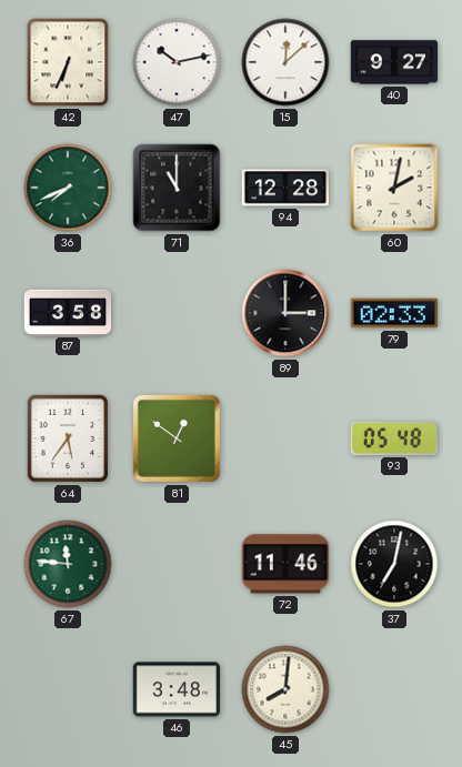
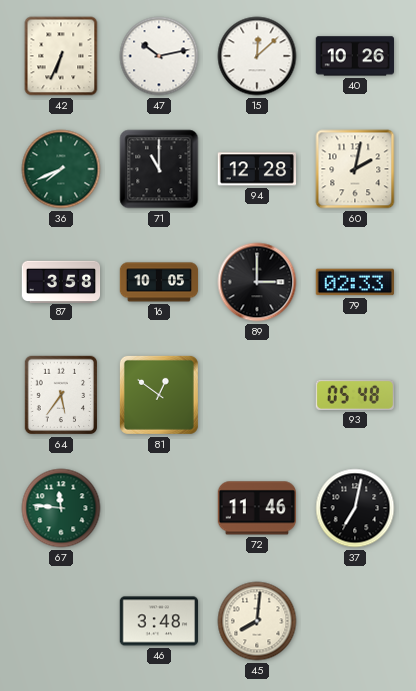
40: 9:27 -> 10:26
16: none -> 10:05
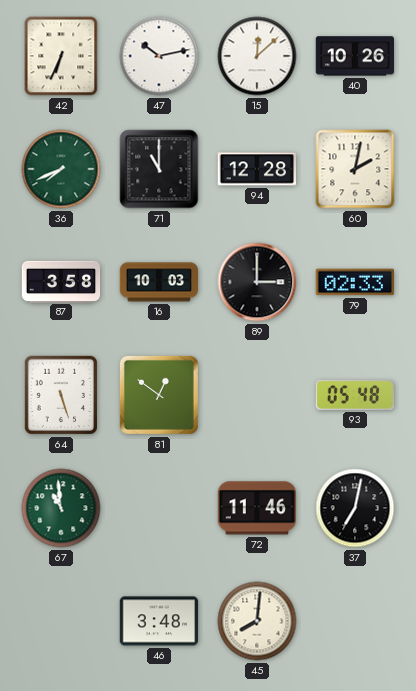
16: 10:05 -> 10:03
64: 5:36 -> 5:27
67: 11:46 -> 10:59
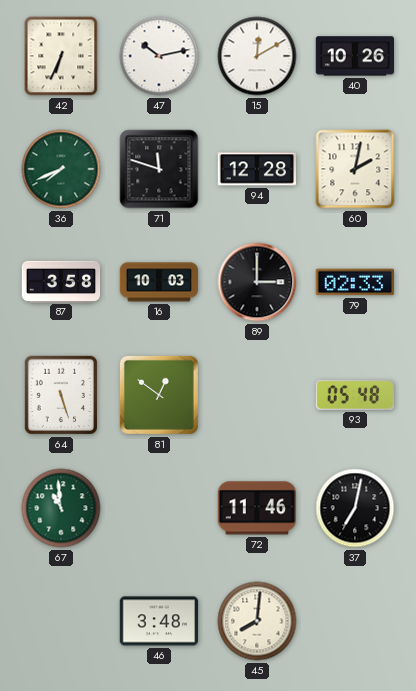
15: 12:08 -> 12:10
71: 11:00 -> 11:48
